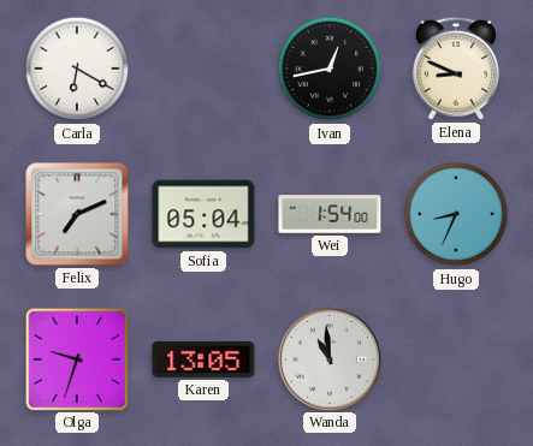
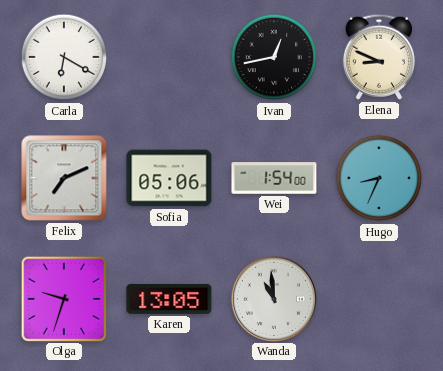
Sofia: 05:04 -> 05:06
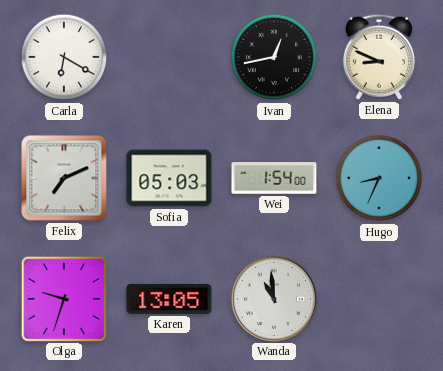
Sofia: 05:06 -> 05:03
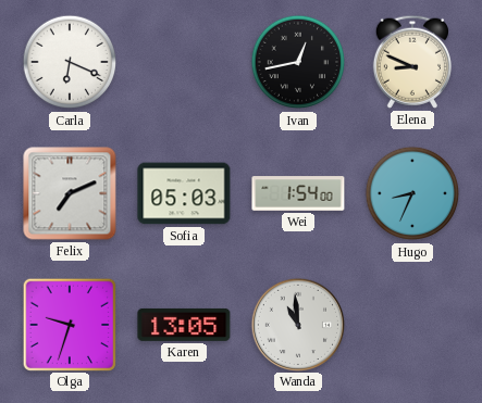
Carla: 6:20 -> 6:19
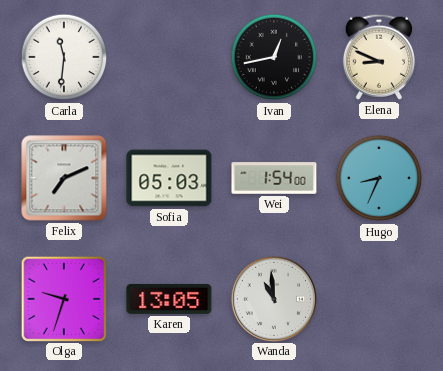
Carla: 6:19 -> 11:31
